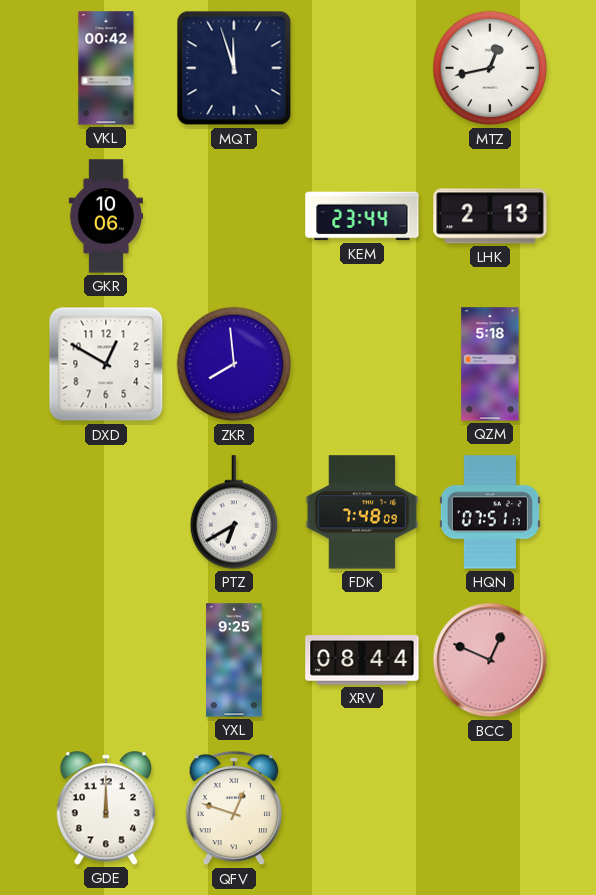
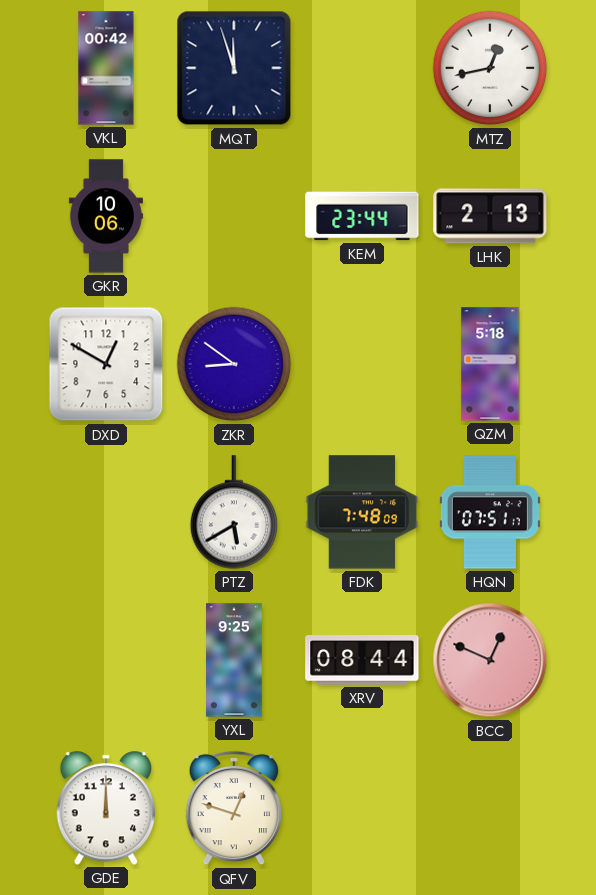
ZKR: 7:59 -> 8:51
PTZ: 6:40 -> 5:40
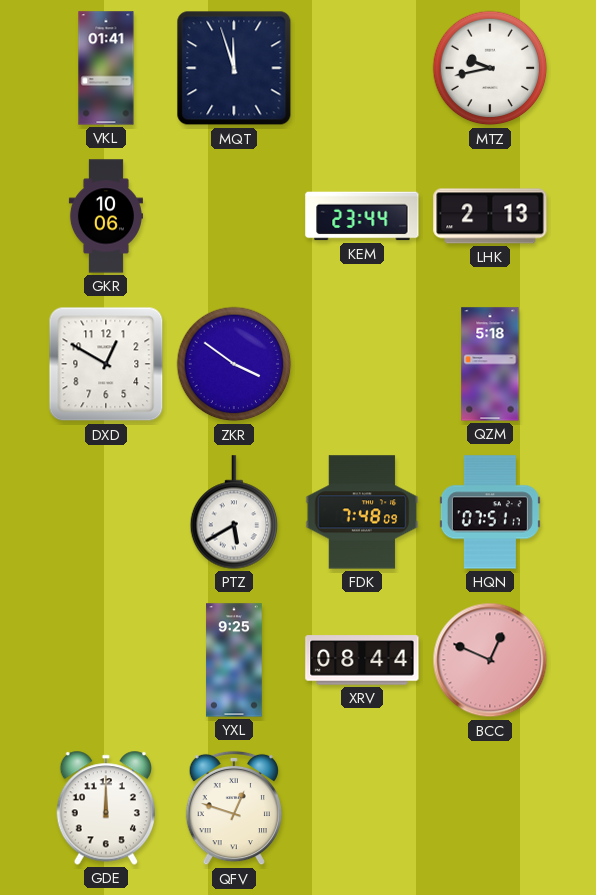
VKL: 00:42 -> 01:41
MTZ: 12:43 -> 9:43
ZKR: 8:51 -> 3:51
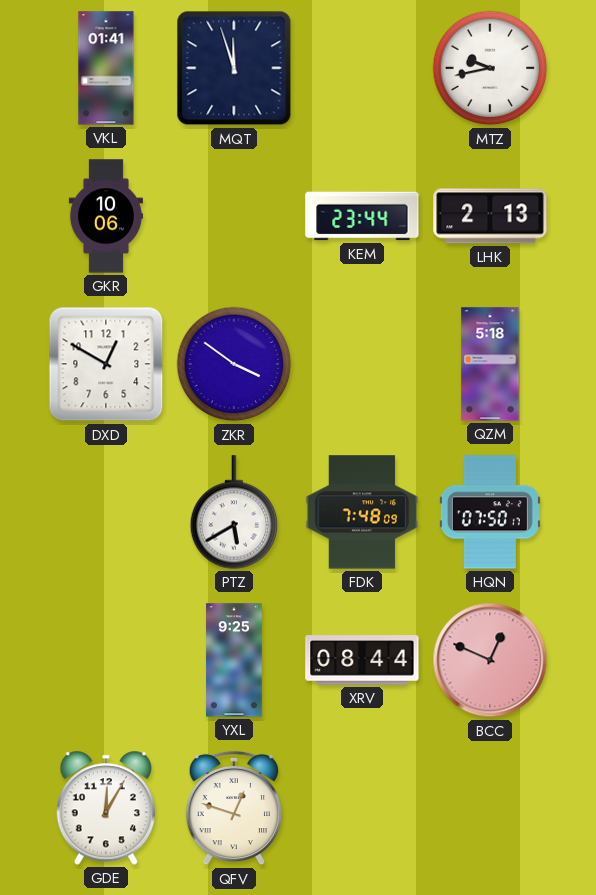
HQN: 07:51 -> 07:50
GDE: 12:00 -> 12:05
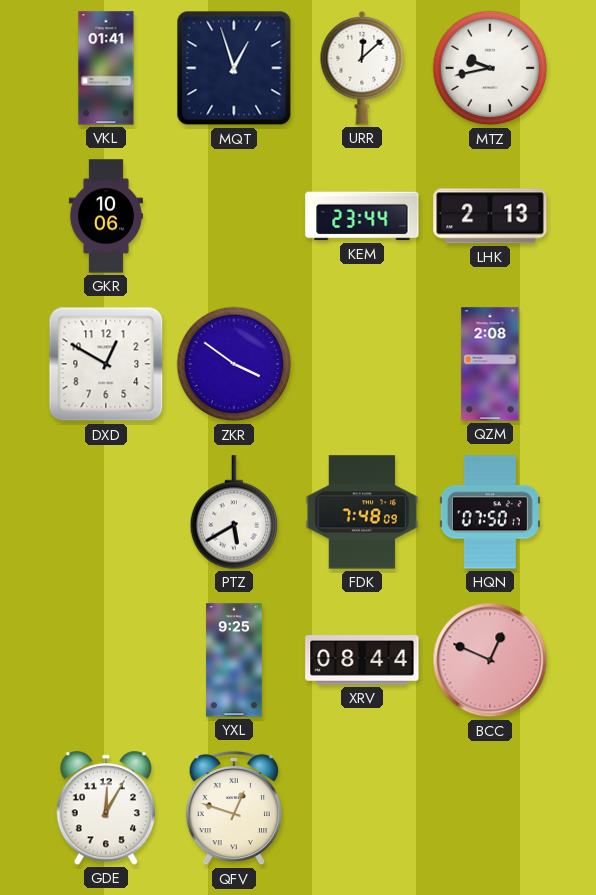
MQT: 11:57 -> 12:57
URR: none -> 12:08
QZM: 5:18 -> 2:08
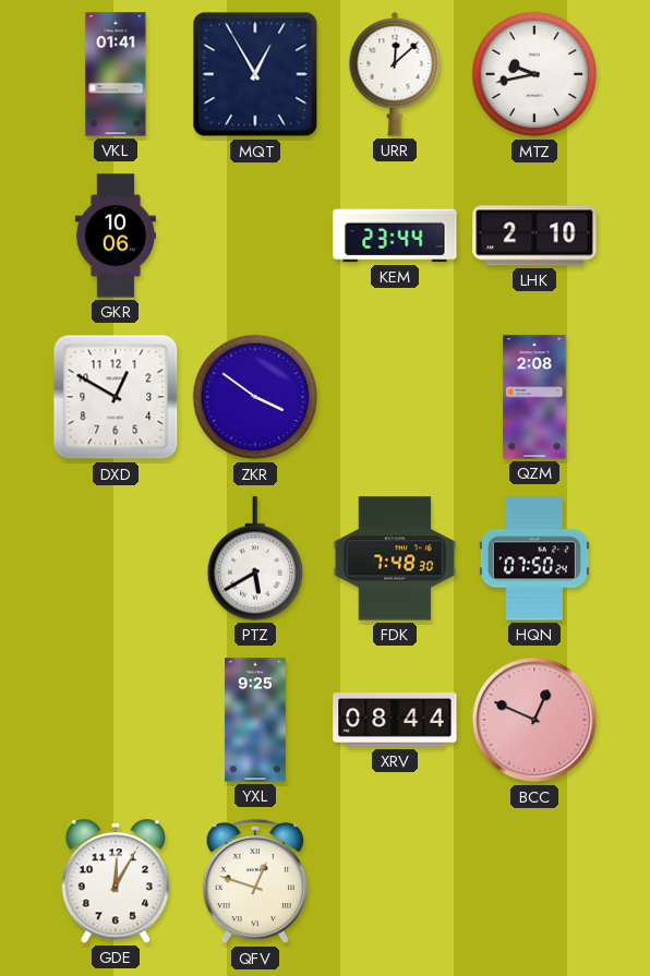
MQT: 12:57 -> 12:55
LHK: 2:13 -> 2:10
FDK: 7:48:09 -> 7:48:30
HQN: 07:50:17 -> 07:50:24
